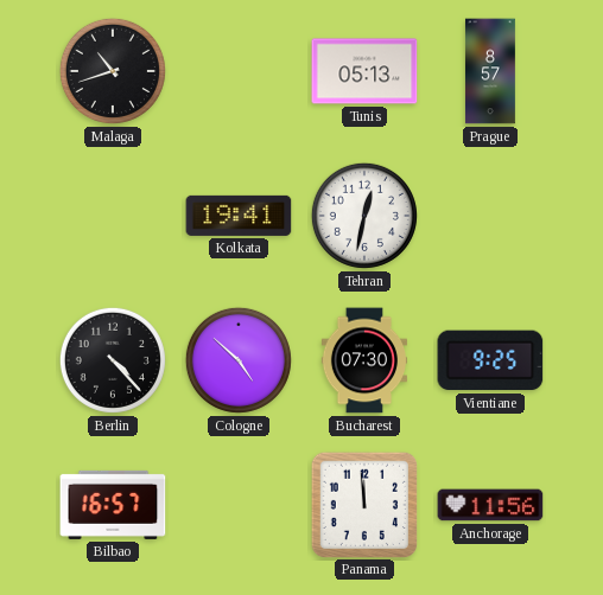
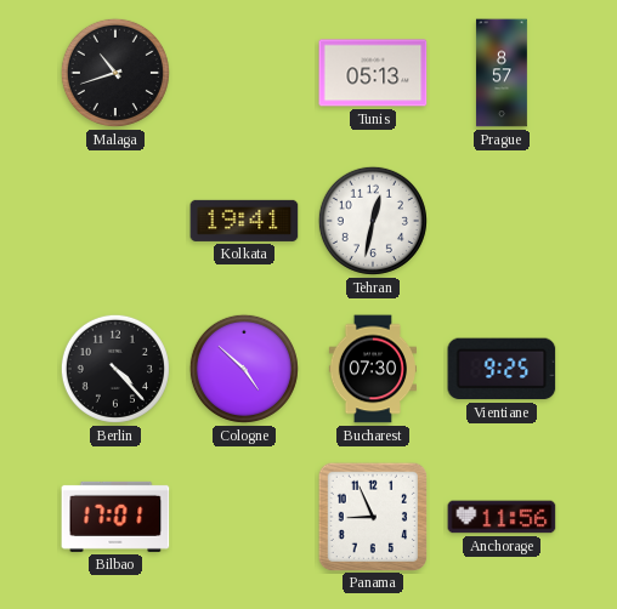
Bilbao: 16:57 -> 17:01
Panama: 11:59 -> 8:56
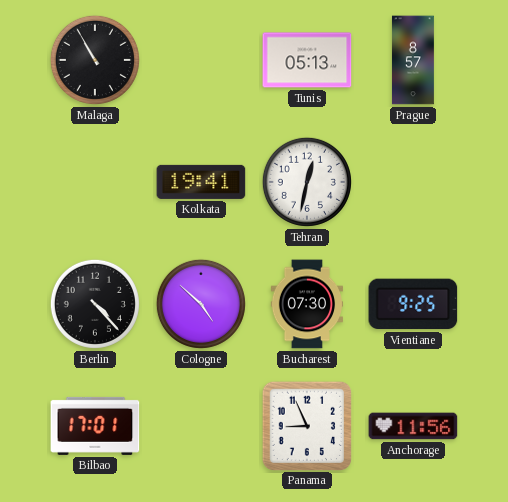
Malaga: 10:42 -> 10:55
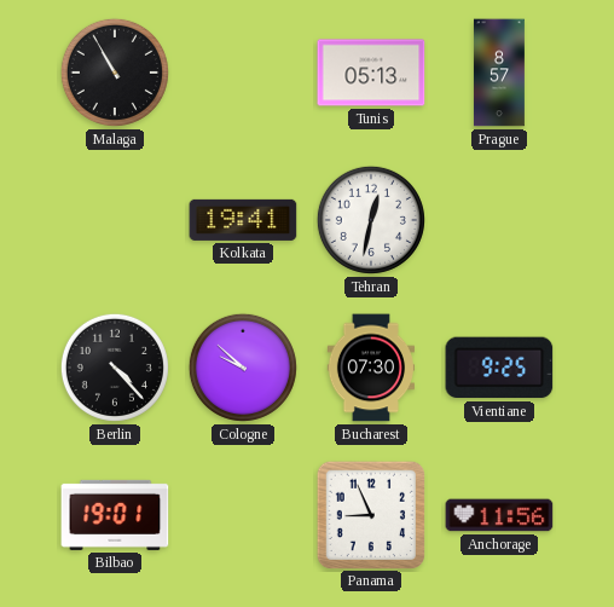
Cologne: 4:52 -> 9:52
Bilbao: 17:01 -> 19:01
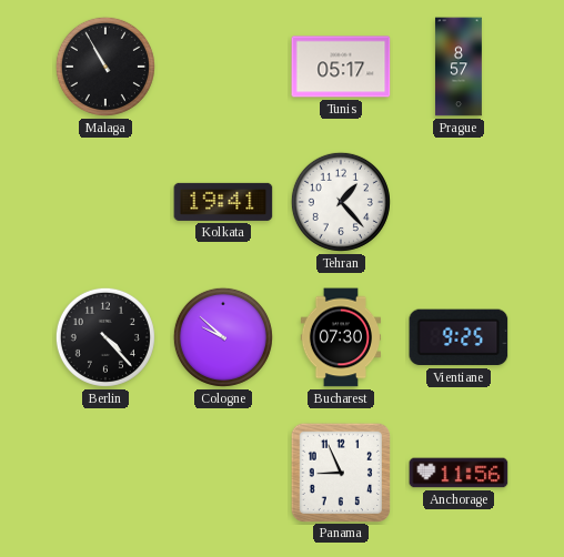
Tunis: 05:13 -> 05:17
Tehran: 12:32 -> 1:23
Bilbao: 19:01 -> none
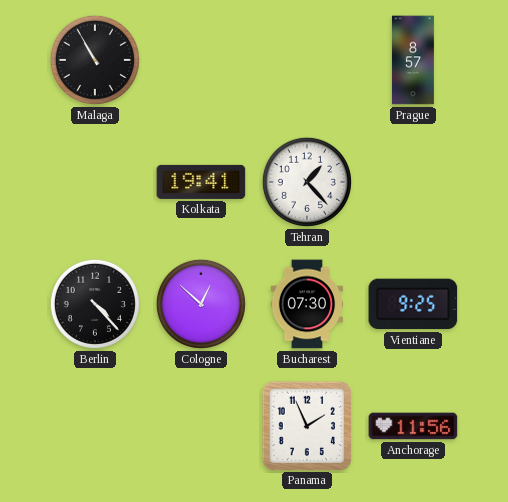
Tunis: 05:17 -> none
Cologne: 9:52 -> 12:52
Panama: 8:56 -> 1:56
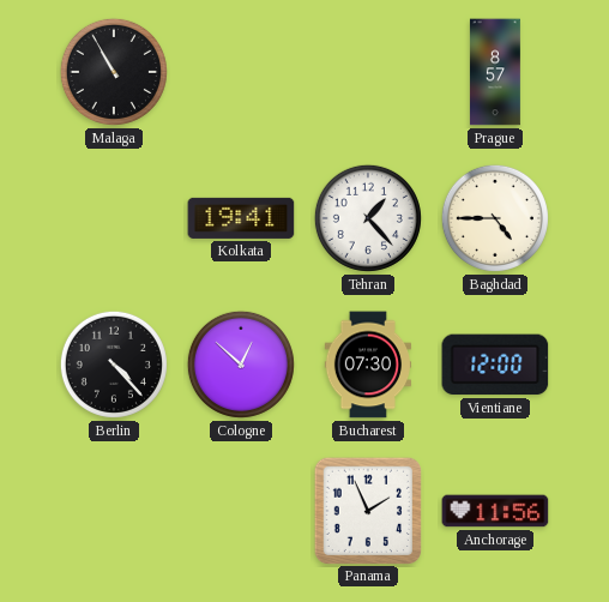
Baghdad: none -> 4:45
Vientiane: 9:25 -> 12:00
